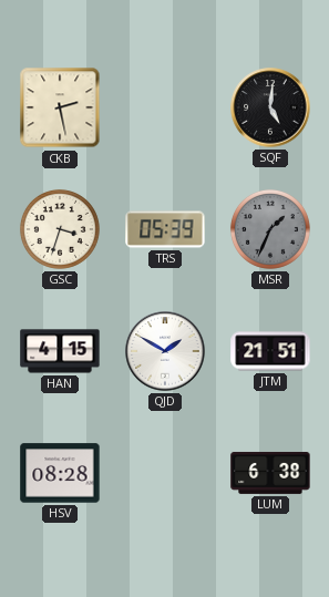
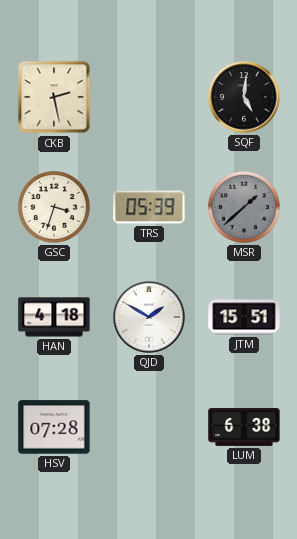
MSR: 1:34 -> 1:38
HAN: 4:15 -> 4:18
JTM: 21:51 -> 15:51
HSV: 08:28 -> 07:28
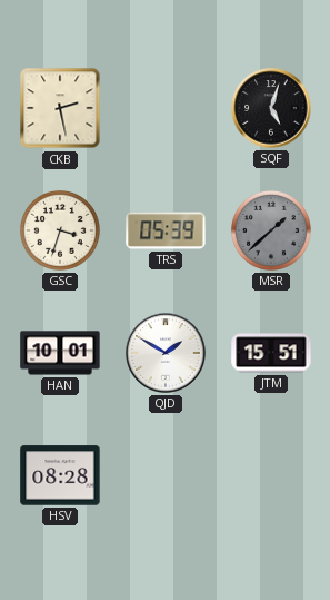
SQF: 5:01 -> 5:03
HAN: 4:18 -> 10:01
HSV: 07:28 -> 08:28
LUM: 6:38 -> none
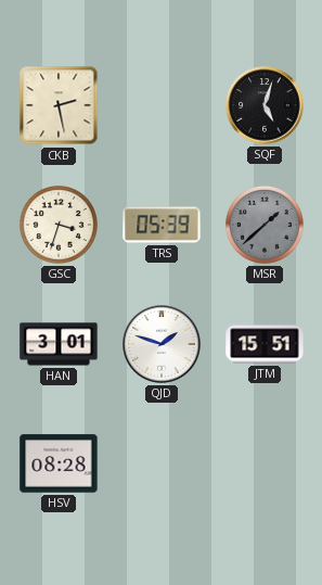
HAN: 10:01 -> 3:01
QJD: 1:50 -> 1:48
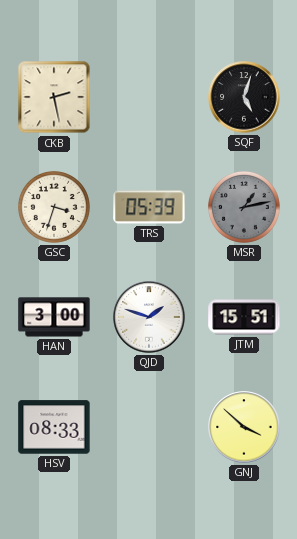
MSR: 1:38 -> 1:13
HAN: 3:01 -> 3:00
HSV: 08:28 -> 08:33
GNJ: none -> 3:52
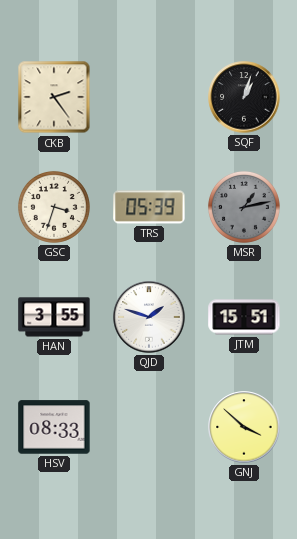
CKB: 2:28 -> 2:24
SQF: 5:03 -> 1:03
HAN: 3:00 -> 3:55
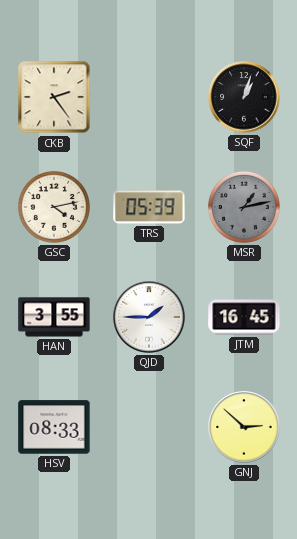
GSC: 3:33 -> 4:13
QJD: 1:48 -> 1:45
JTM: 15:51 -> 16:45
GNJ: 3:52 -> 2:52
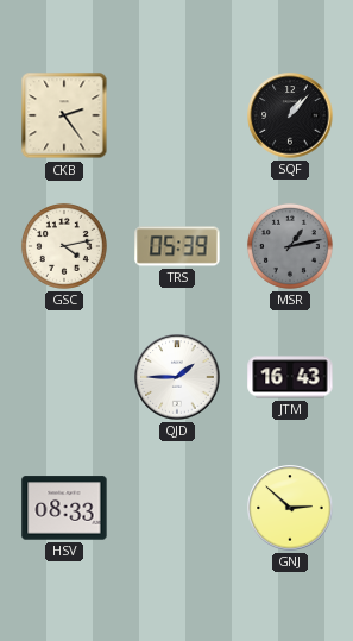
SQF: 1:03 -> 1:07
HAN: 3:55 -> none
JTM: 16:45 -> 16:43
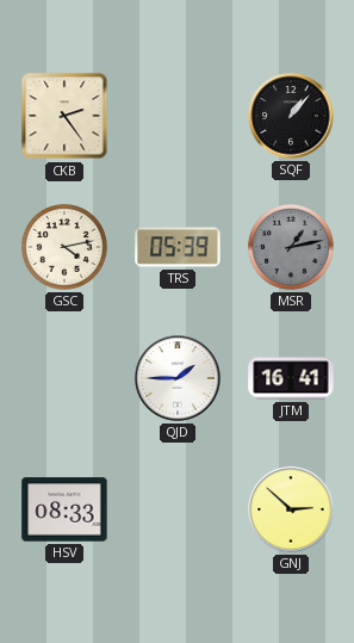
JTM: 16:43 -> 16:41
